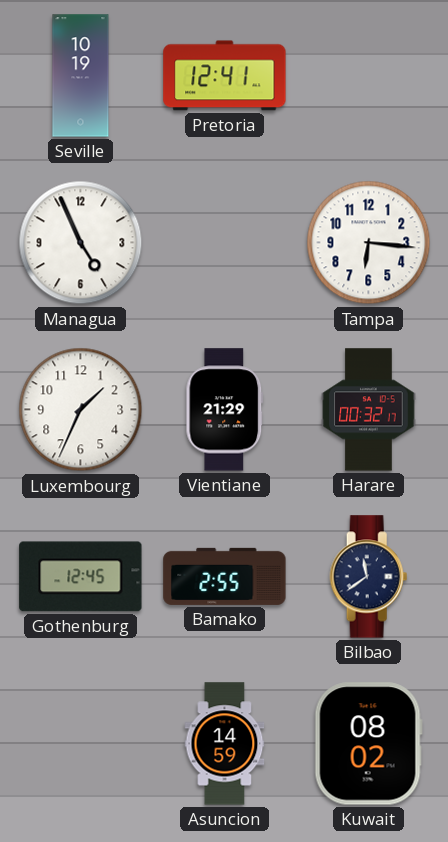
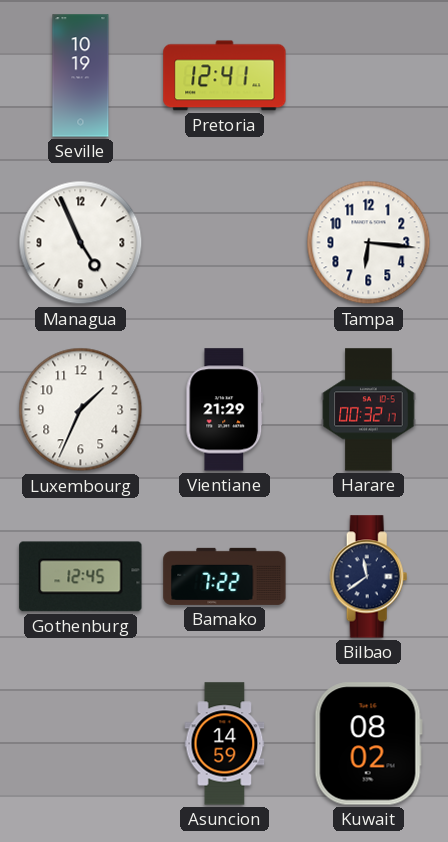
Bamako: 2:55 -> 7:22
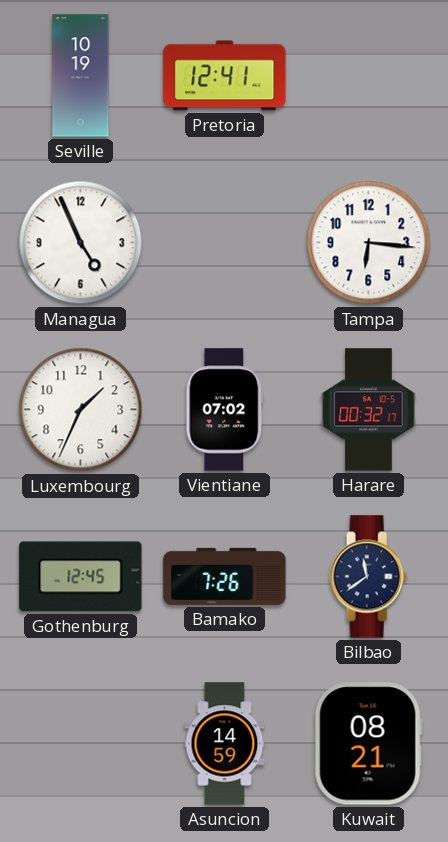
Vientiane: 21:29 -> 07:02
Bamako: 7:22 -> 7:26
Kuwait: 08:02 -> 08:21
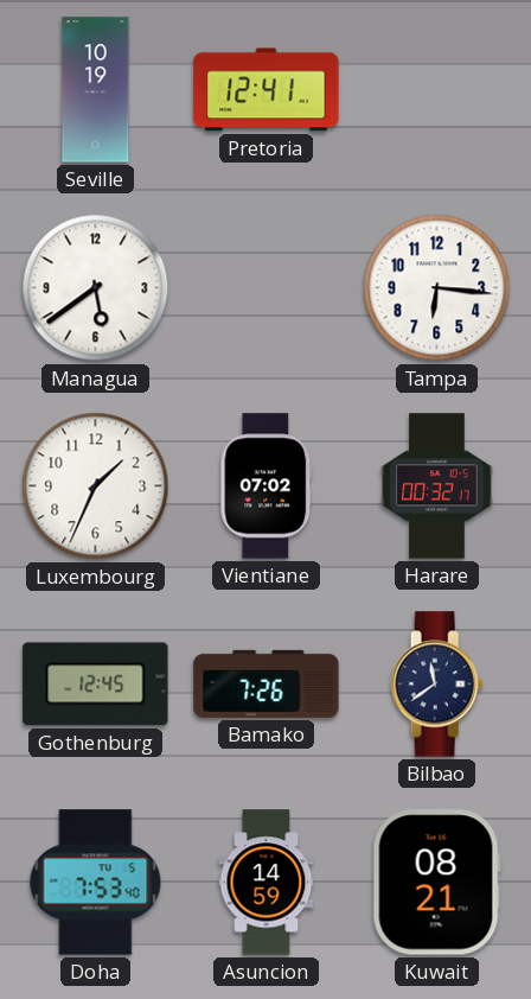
Managua: 4:56 -> 5:39
Doha: none -> 7:53
